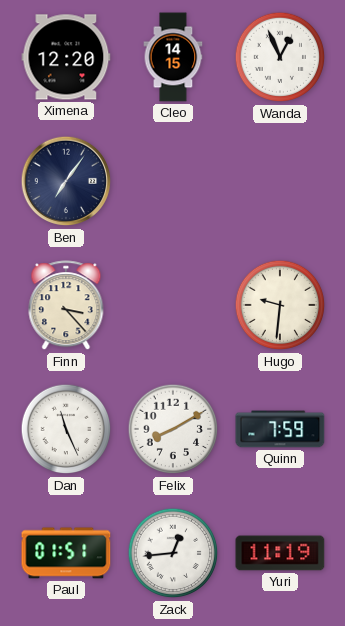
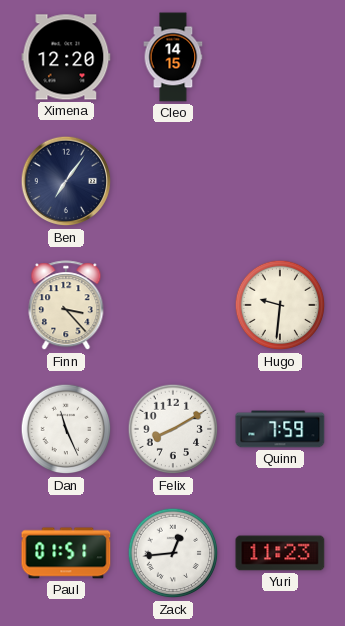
Wanda: 12:56 -> none
Yuri: 11:19 -> 11:23
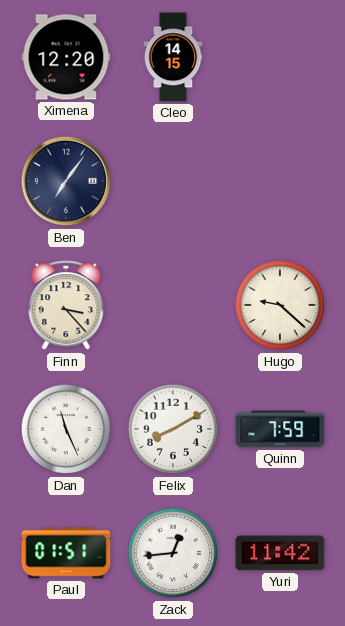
Hugo: 9:31 -> 9:22
Yuri: 11:23 -> 11:42
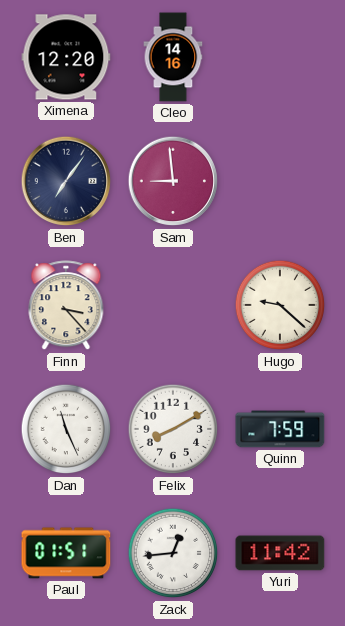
Cleo: 14:15 -> 14:16
Sam: none -> 8:59
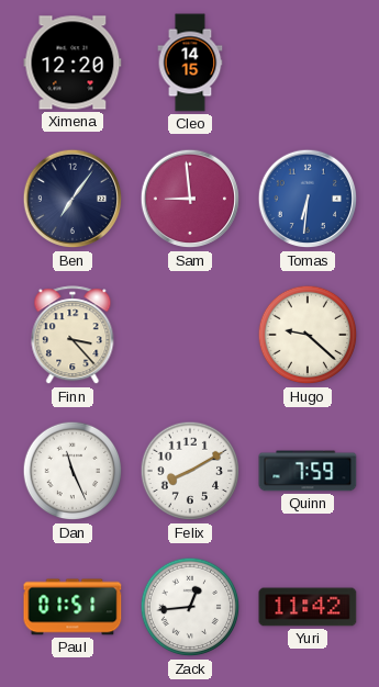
Cleo: 14:16 -> 14:15
Tomas: none -> 6:31
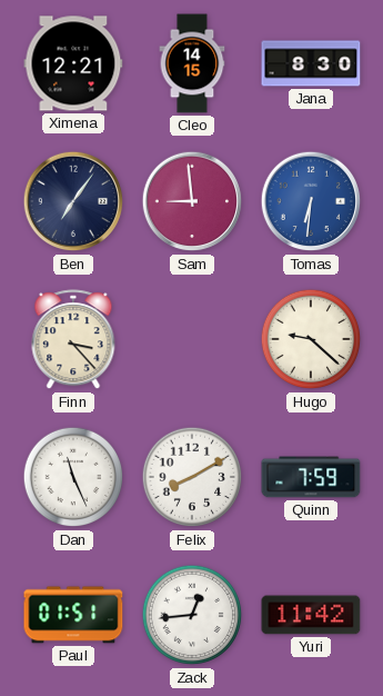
Ximena: 12:20 -> 12:21
Jana: none -> 8:30
